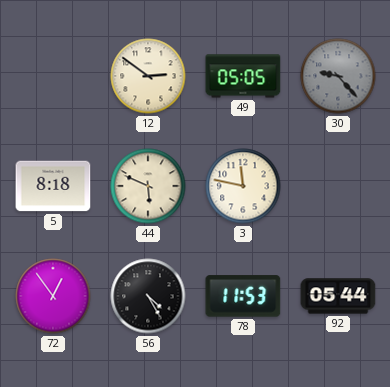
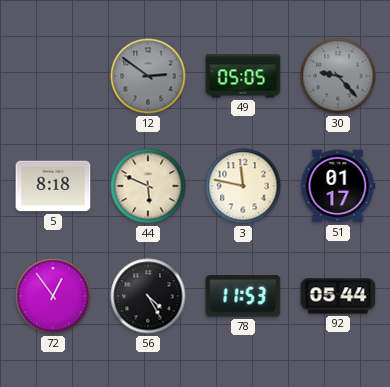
12 dial: cream -> grey
51: none -> 01:17
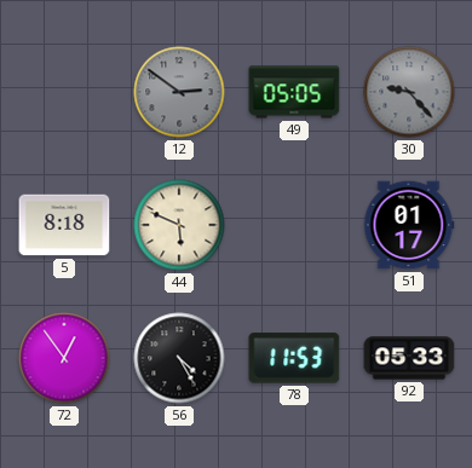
3: 11:47 -> none
92: 05:44 -> 05:33
